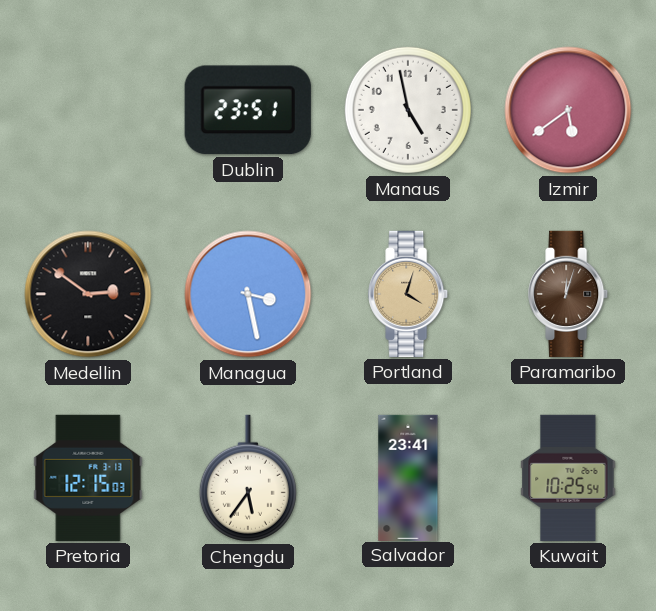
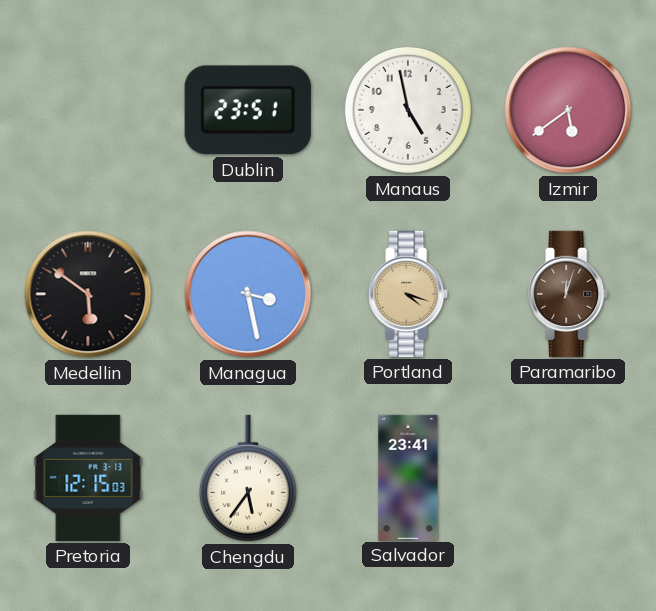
Medellin: 2:51 -> 5:51
Portland: 4:03 -> 4:18
Kuwait: 10:25 -> none
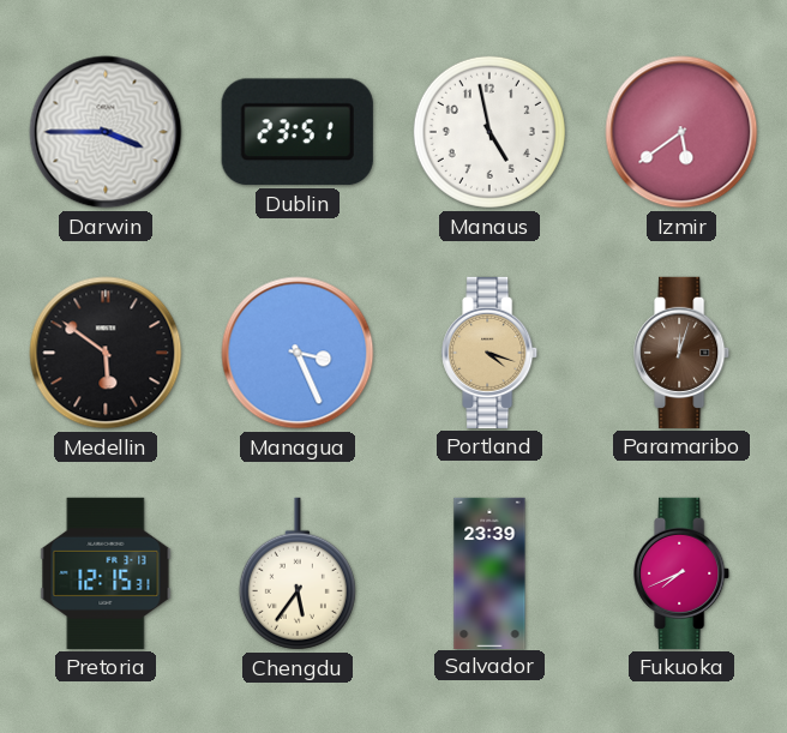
Darwin: none -> 3:45
Managua: 3:28 -> 3:26
Pretoria: 12:15:03 -> 12:15:31
Salvador: 23:41 -> 23:39
Fukuoka: none -> 7:41
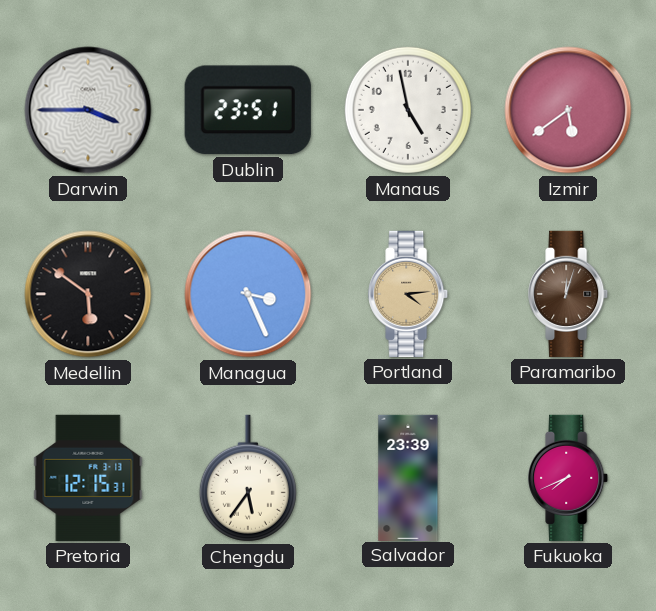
Portland: 4:18 -> 4:14
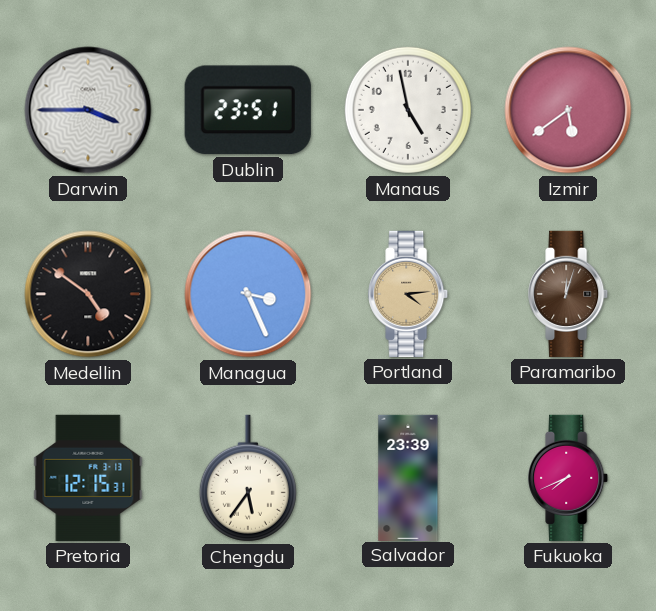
Medellin: 5:51 -> 4:51
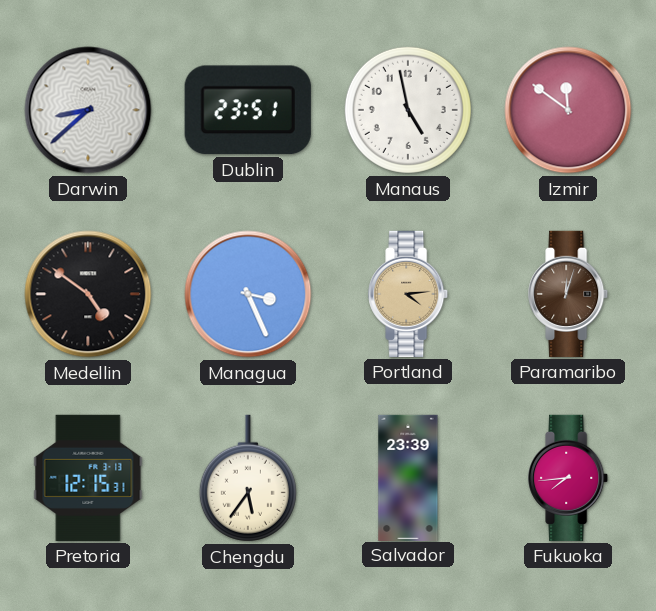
Darwin: 3:45 -> 8:38
Izmir: 5:39 -> 11:51
Fukuoka: 7:41 -> 7:44
